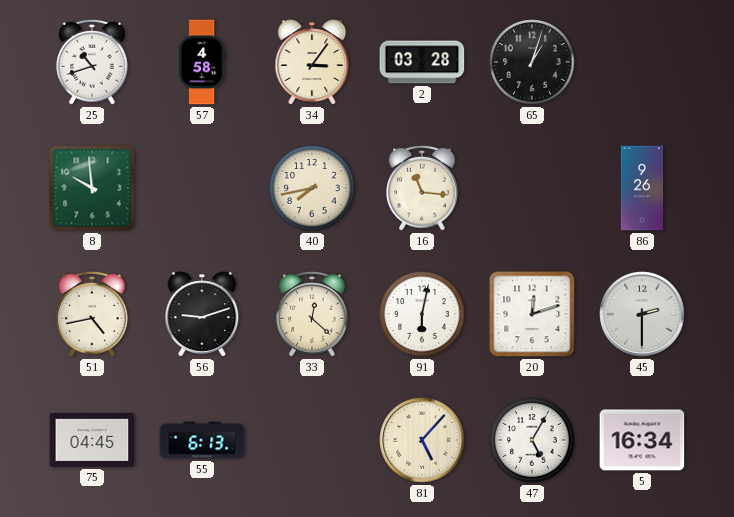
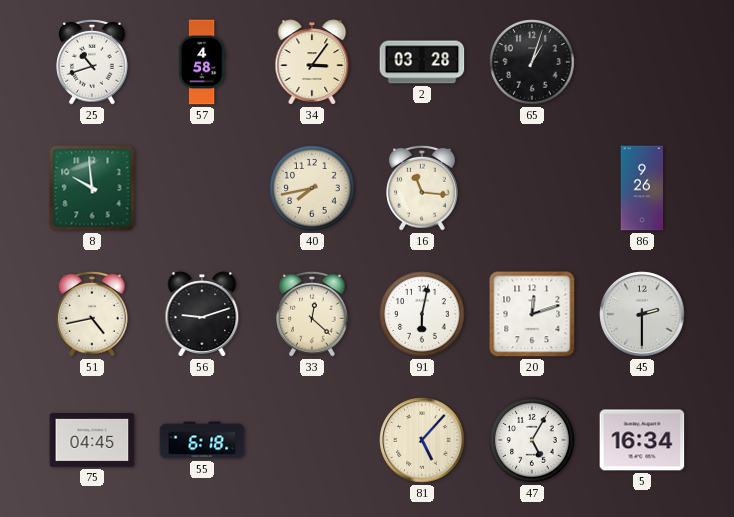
55: 6:13 -> 6:18
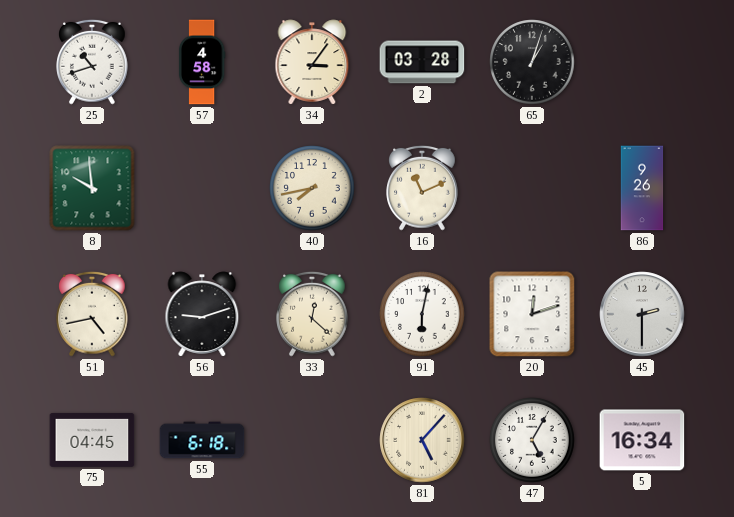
16: 11:16 -> 11:11
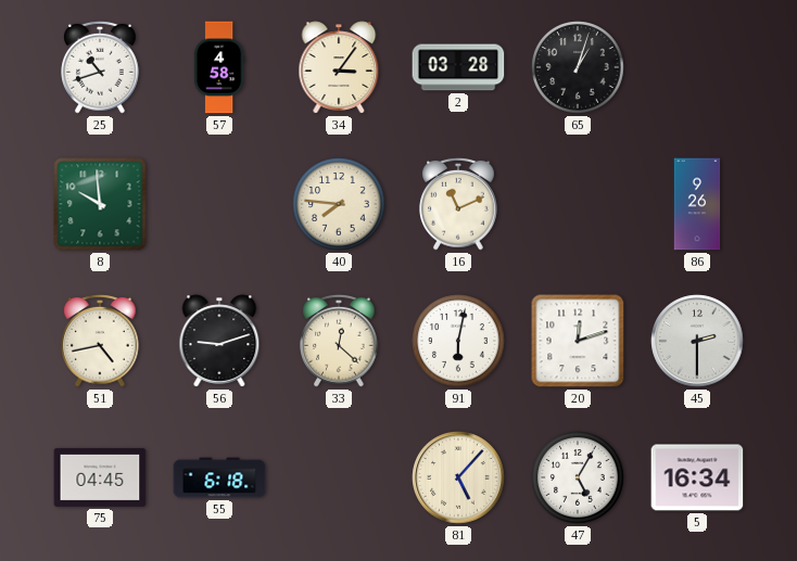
40: 7:43 -> 7:46
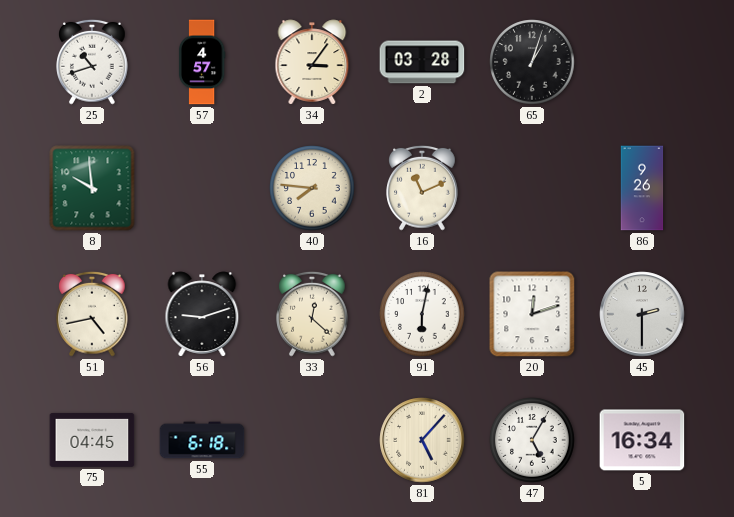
57: 4:58 -> 4:57
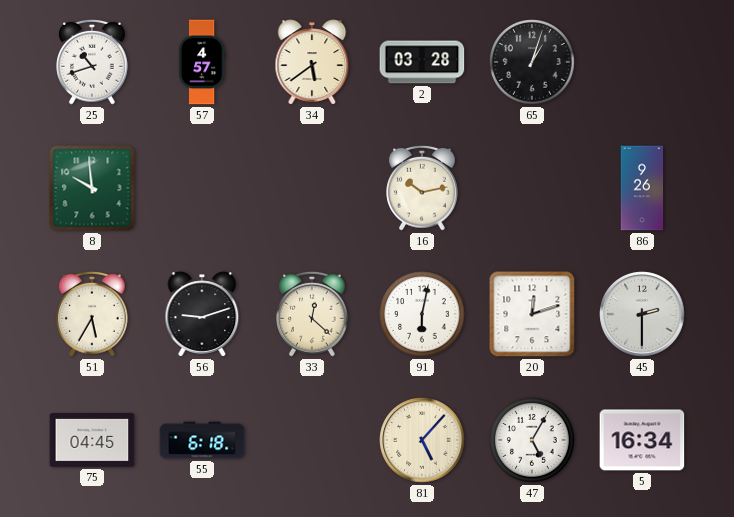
34: 3:06 -> 5:39
40: 7:46 -> none
16: 11:11 -> 10:13
51: 4:43 -> 5:35
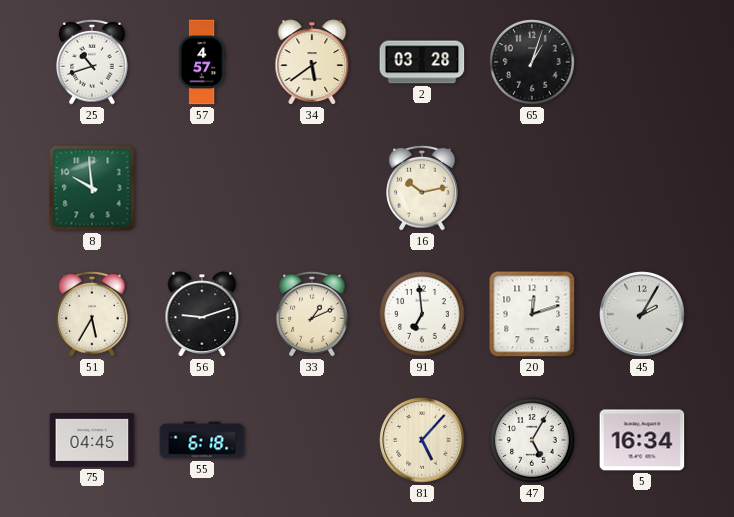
86: 9:26 -> none
33: 12:22 -> 1:11
91: 6:02 -> 6:59
45: 2:30 -> 2:05
